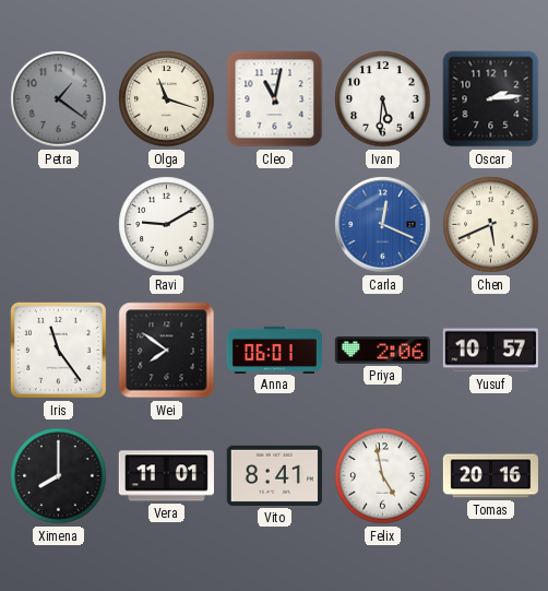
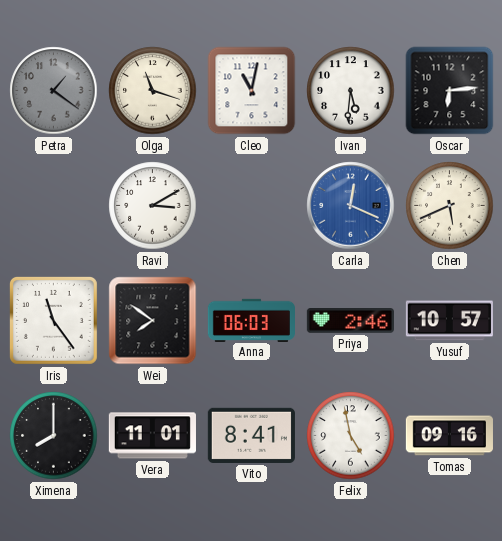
Oscar: 2:14 -> 6:14
Ravi: 9:10 -> 3:10
Anna: 06:01 -> 06:03
Priya: 2:06 -> 2:46
Tomas: 20:16 -> 09:16
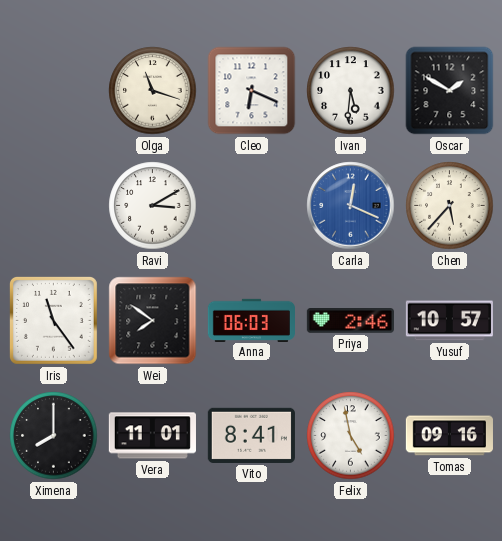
Petra: 1:21 -> none
Cleo: 11:02 -> 6:19
Oscar: 6:14 -> 1:50
Chen: 5:41 -> 5:37
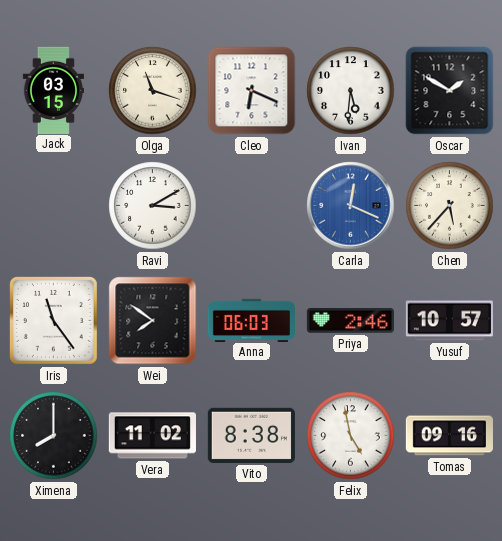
Jack: none -> 03:15
Vera: 11:01 -> 11:02
Vito: 8:41 -> 8:38
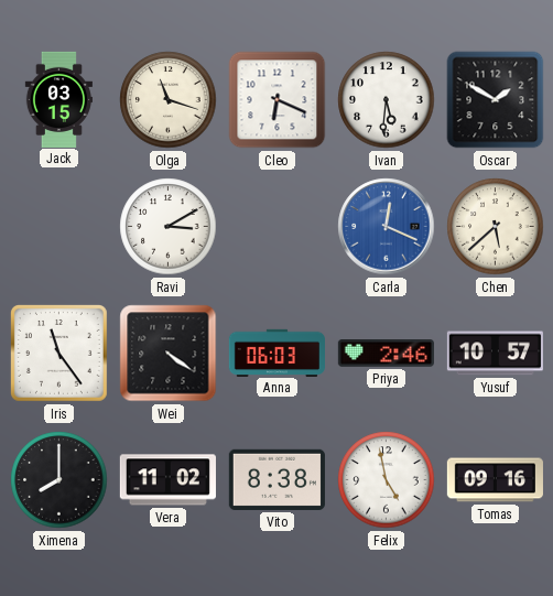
Chen: 5:37 -> 5:38
Wei: 7:51 -> 4:21
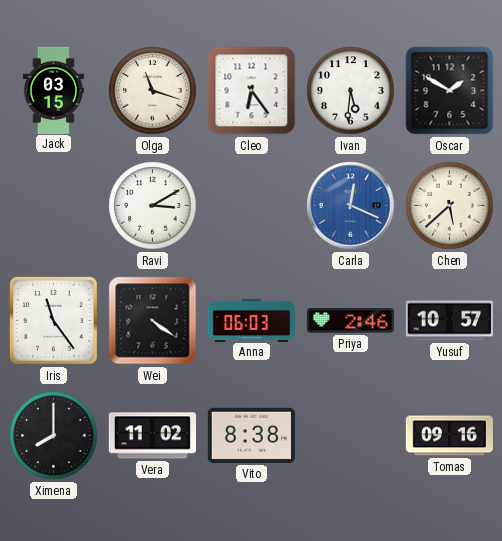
Cleo: 6:19 -> 6:24
Felix: 4:58 -> none
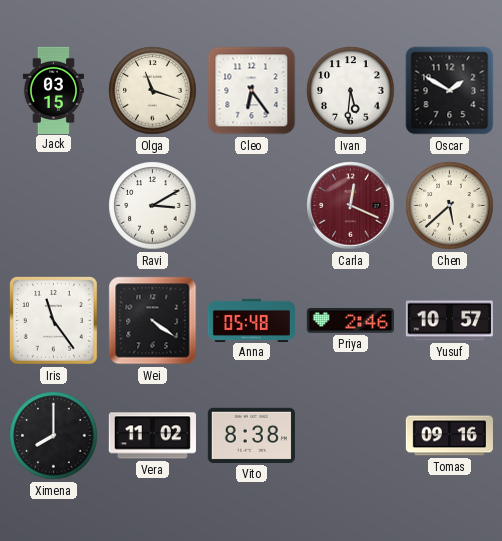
Carla dial: blue -> burgundy
Anna: 06:03 -> 05:48
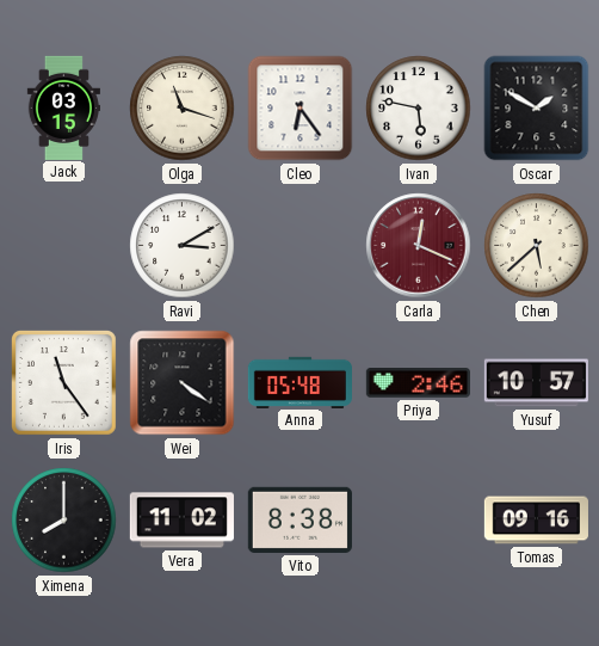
Ivan: 5:31 -> 5:47
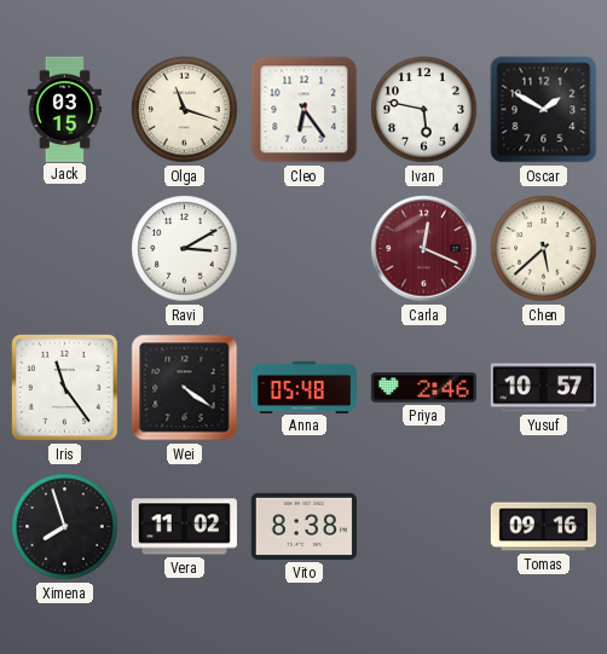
Ximena: 8:00 -> 7:57
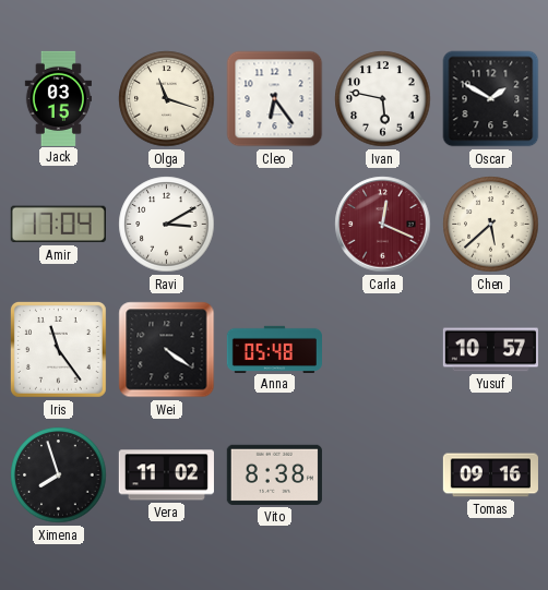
Amir: none -> 17:04
Priya: 2:46 -> none
